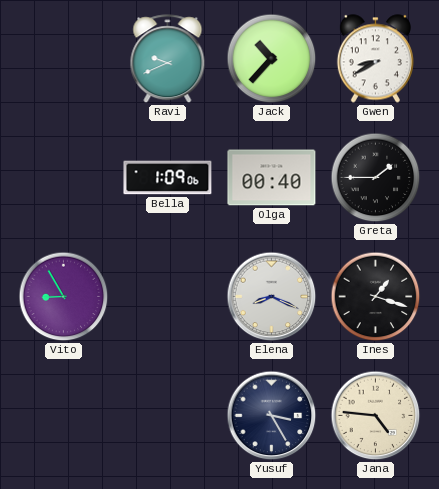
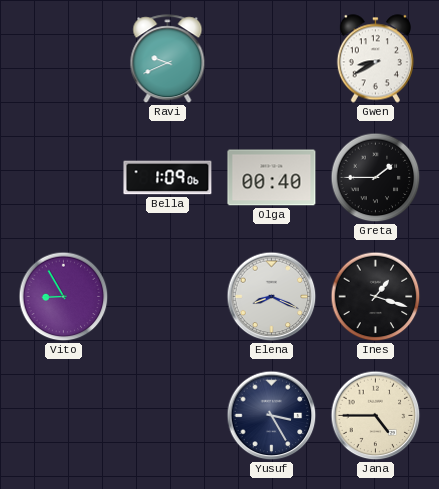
Jack: 10:37 -> none
Jana: 4:46 -> 4:45
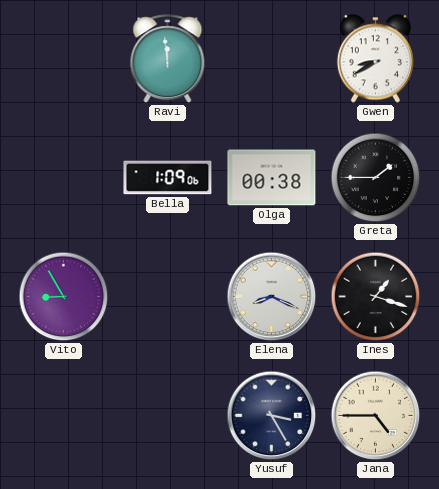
Ravi: 9:41 -> 11:59
Olga: 00:40 -> 00:38
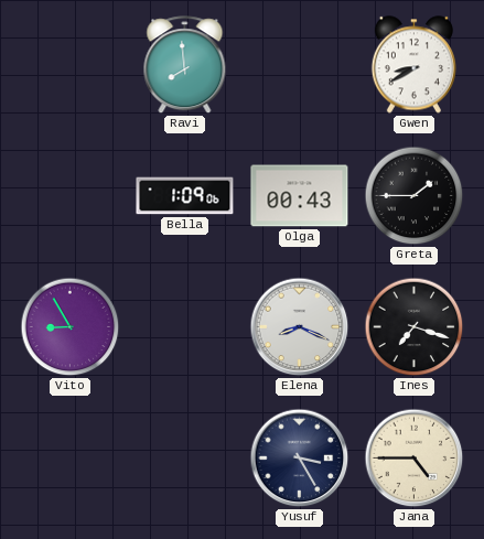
Ravi: 11:59 -> 7:59
Olga: 00:38 -> 00:43
Ines: 1:18 -> 7:18
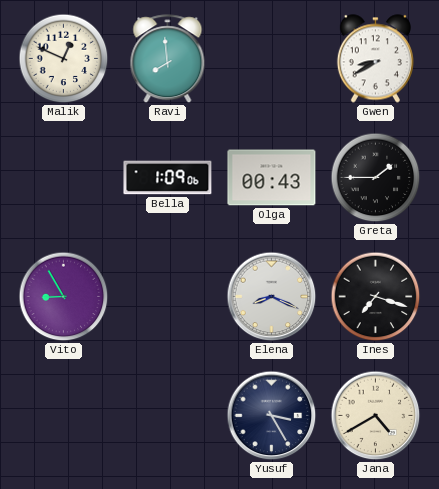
Malik: none -> 12:49
Jana: 4:45 -> 4:40
